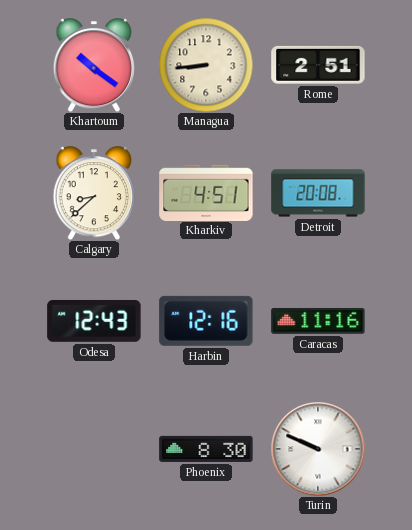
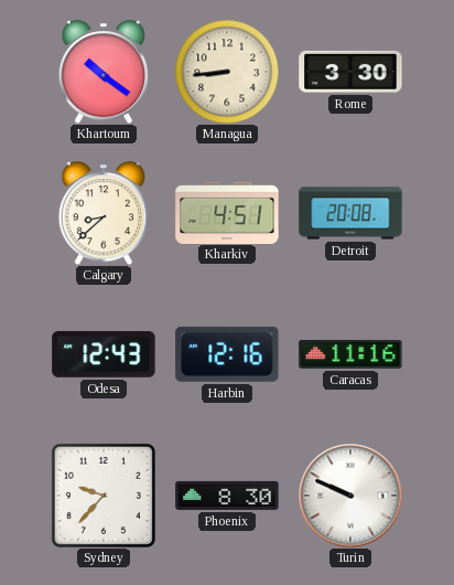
Rome: 2:51 -> 3:30
Sydney: none -> 9:37
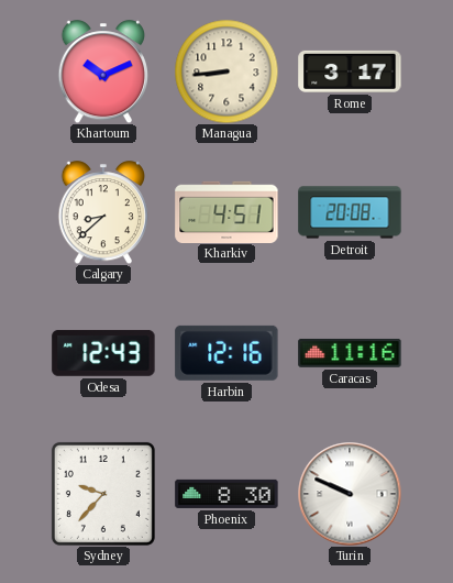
Khartoum: 10:21 -> 10:11
Rome: 3:30 -> 3:17
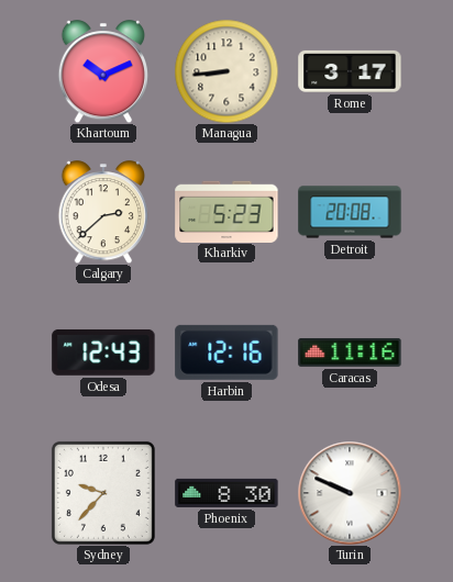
Calgary: 8:38 -> 2:38
Kharkiv: 4:51 -> 5:23
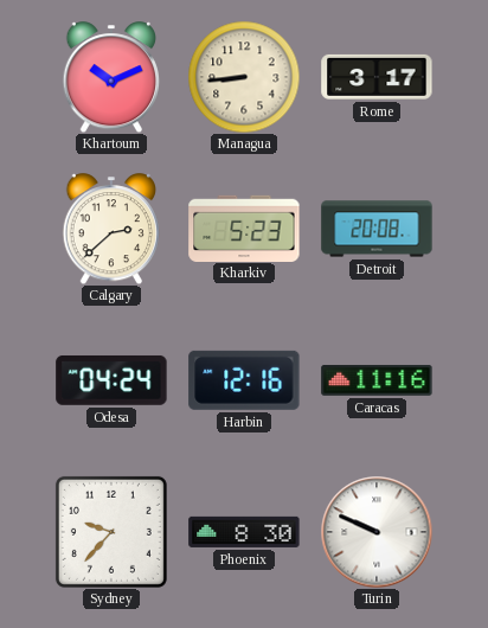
Odesa: 12:43 -> 04:24
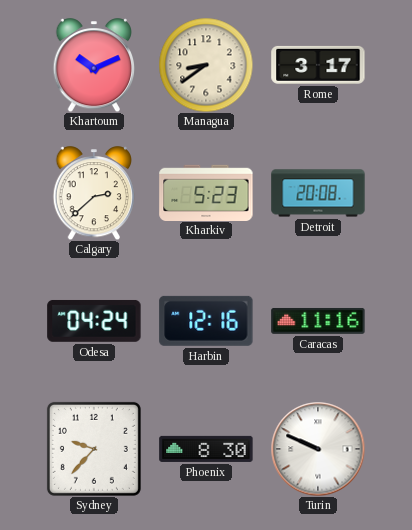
Managua: 8:44 -> 8:39
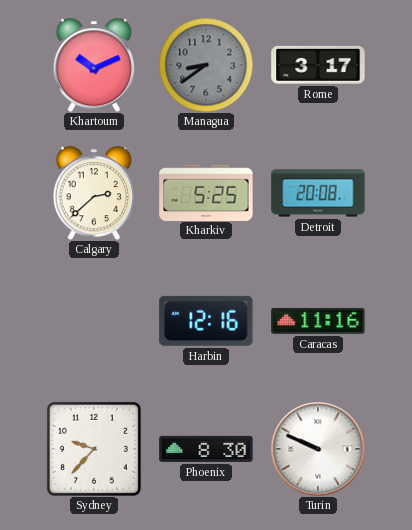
Managua dial: cream -> grey
Kharkiv: 5:23 -> 5:25
Odesa: 04:24 -> none
